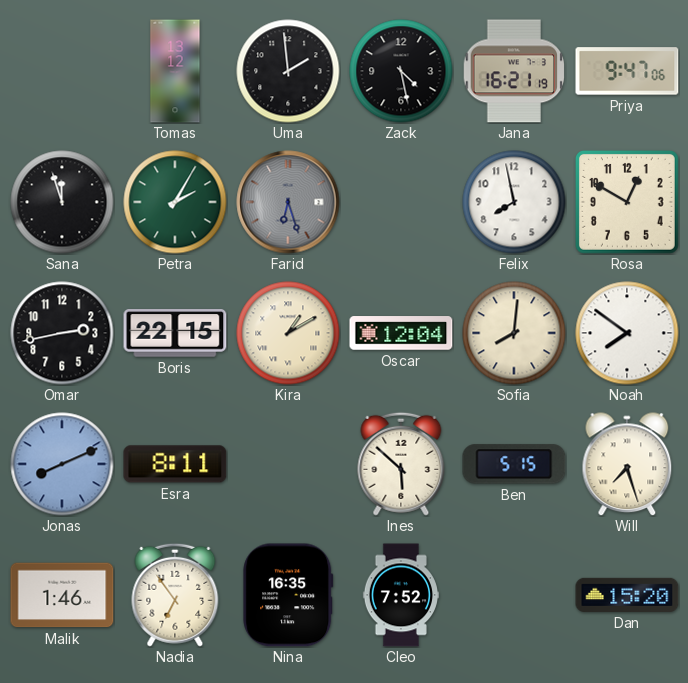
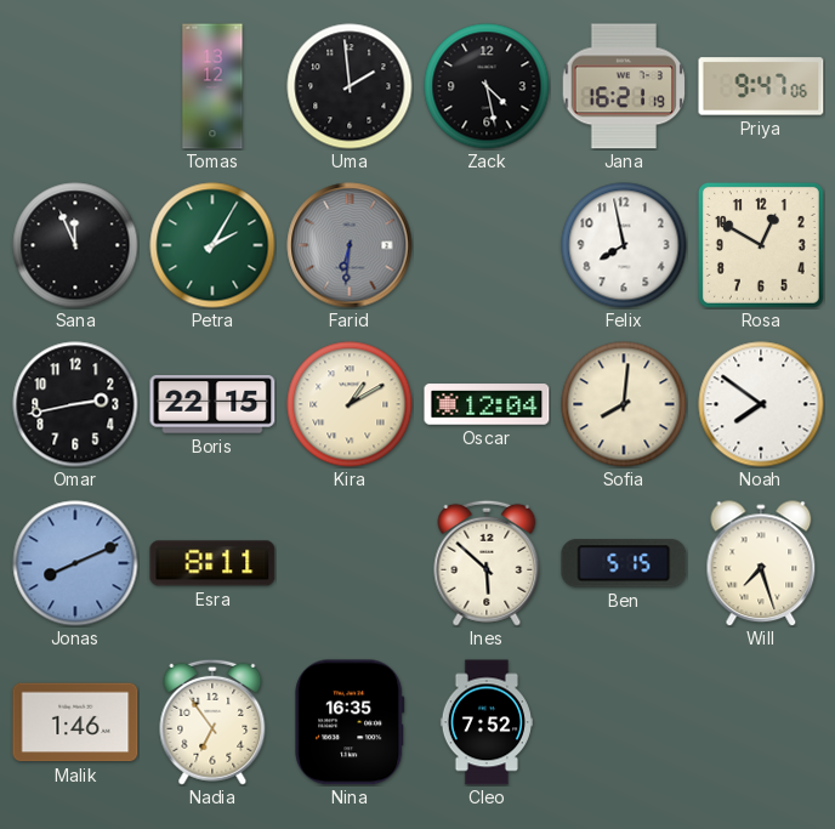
Sana: 11:57 -> 11:56
Farid: 6:27 -> 6:31
Dan: 15:20 -> none
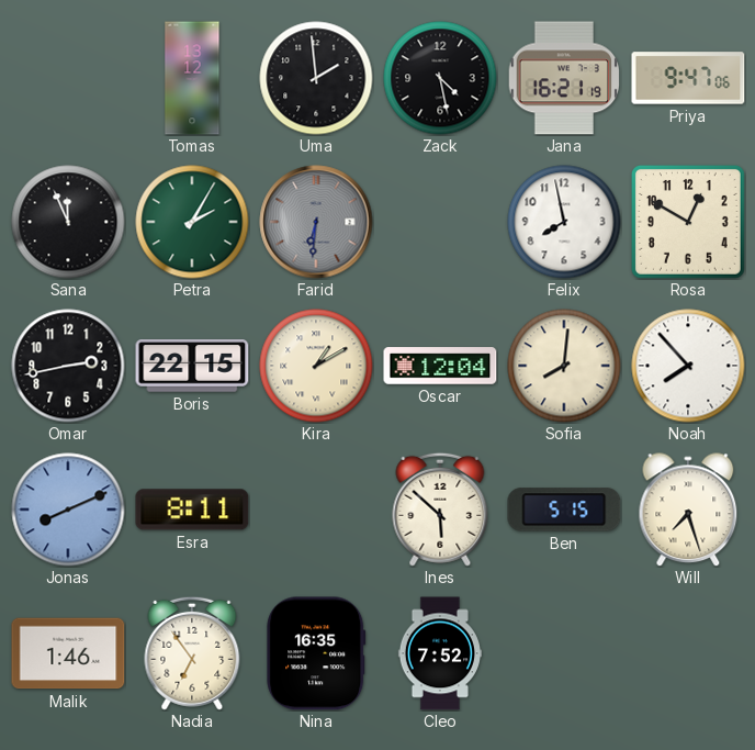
Noah: 7:51 -> 7:53
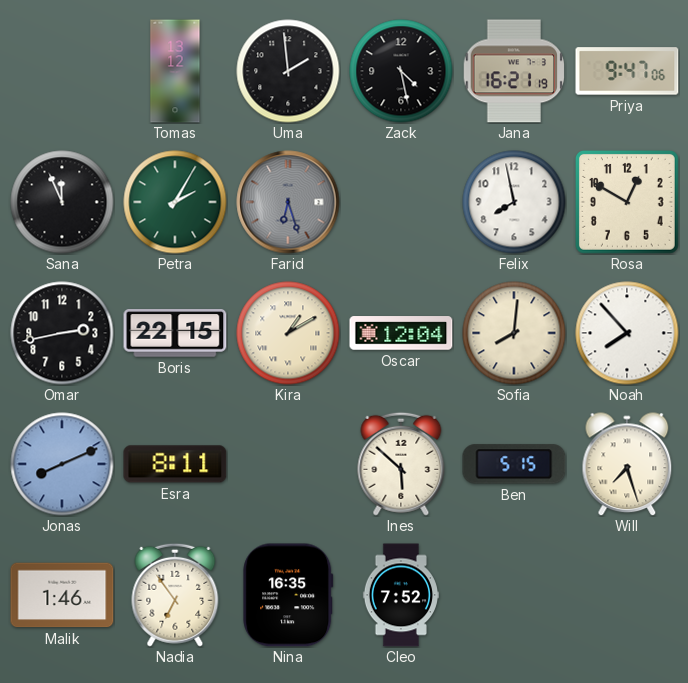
Farid: 6:31 -> 6:27
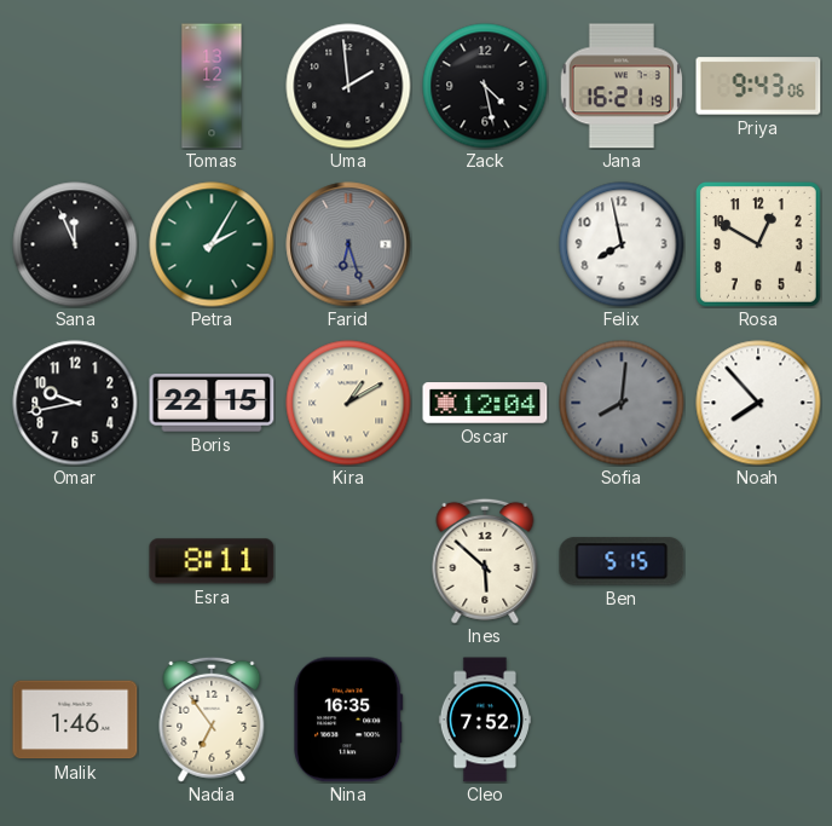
Priya: 9:47 -> 9:43
Omar: 2:43 -> 9:43
Sofia dial: cream -> grey
Jonas: 8:11 -> none
Will: 7:27 -> none
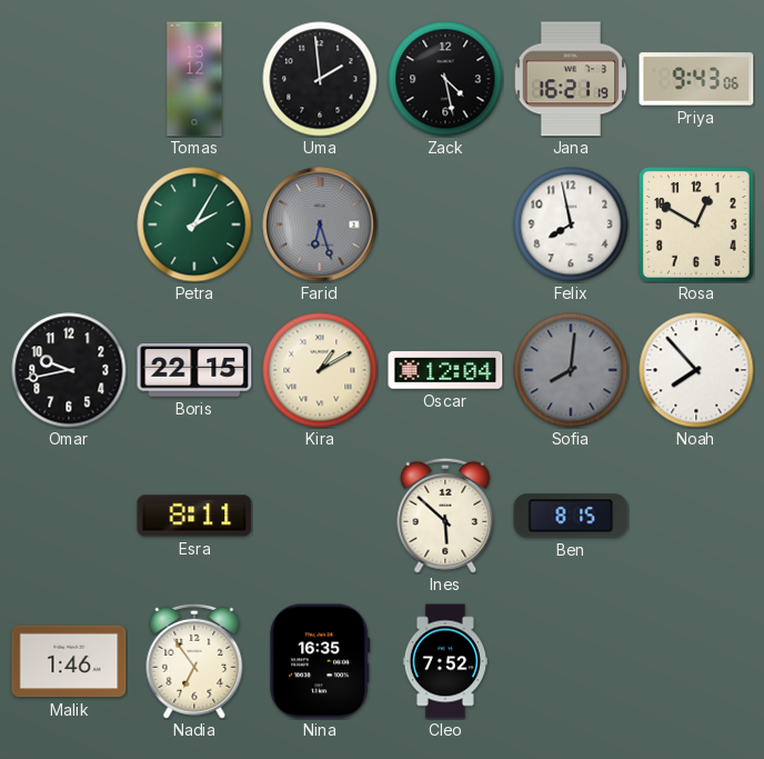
Sana: 11:56 -> none
Ben: 5:15 -> 8:15
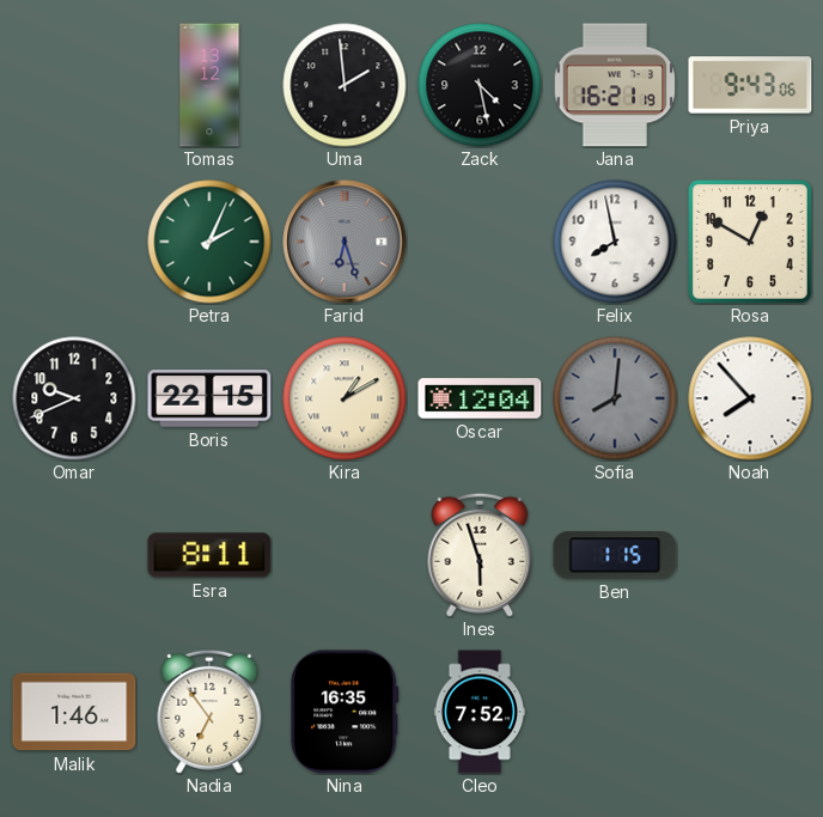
Petra: 2:05 -> 2:04
Omar: 9:43 -> 9:41
Ines: 5:52 -> 5:57
Ben: 8:15 -> 1:15
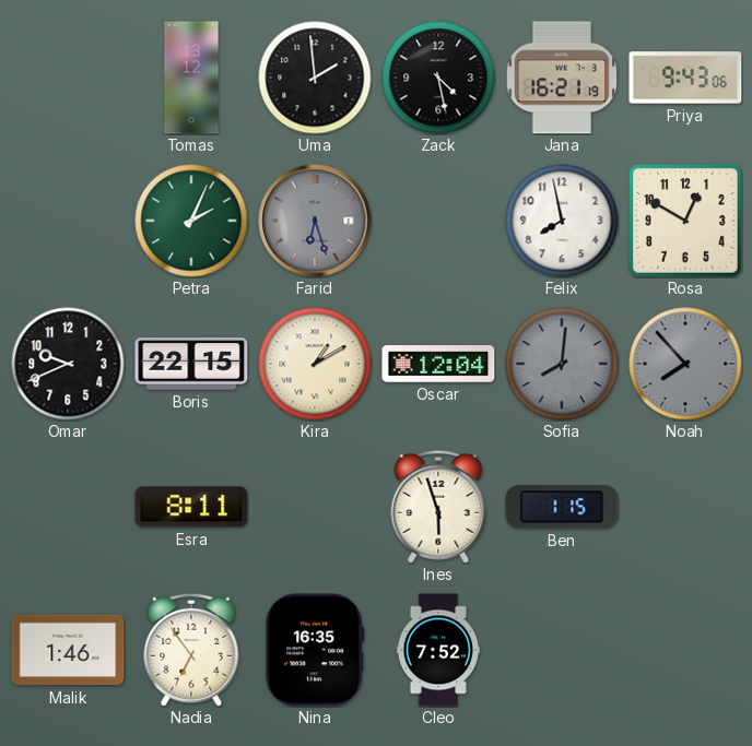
Noah dial: white -> grey
